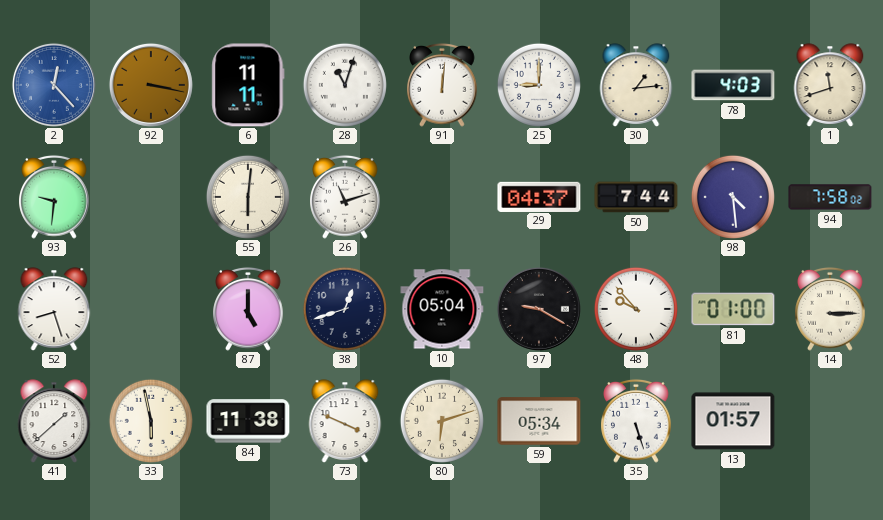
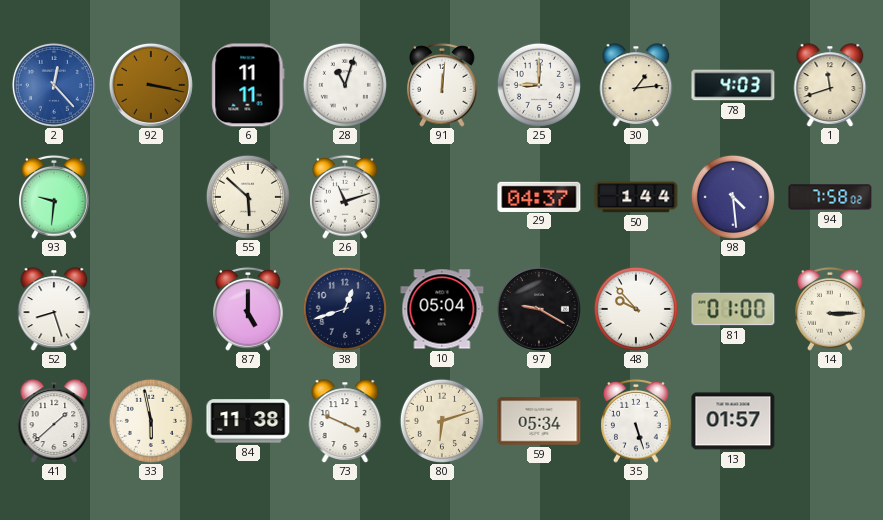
55: 6:01 -> 5:52
50: 7:44 -> 1:44
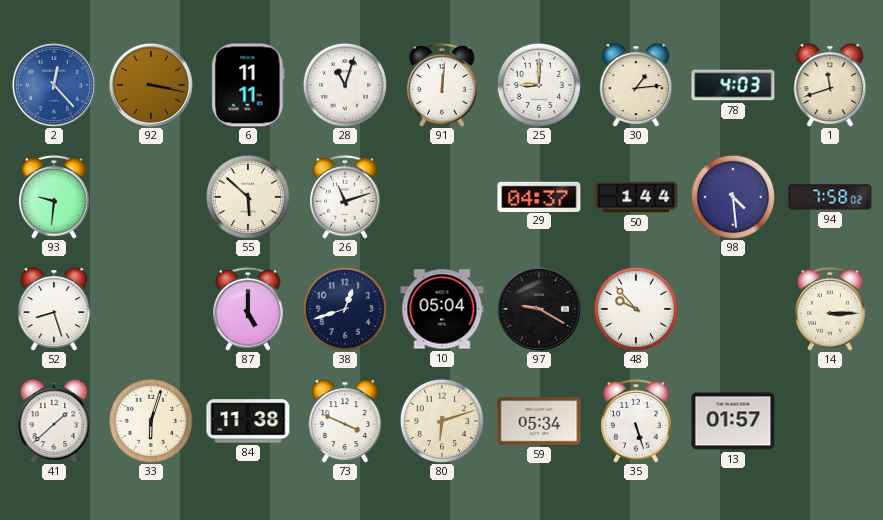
81: 01:00 -> none
33: 5:58 -> 6:03
